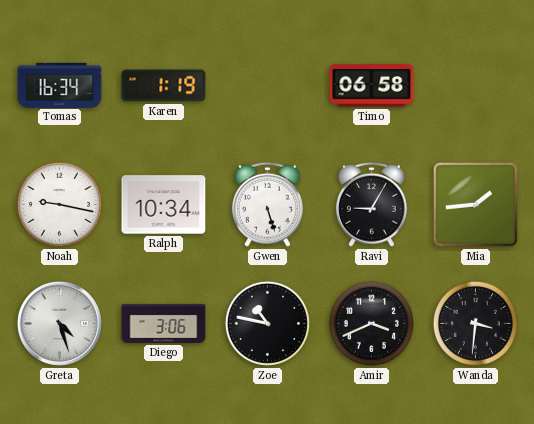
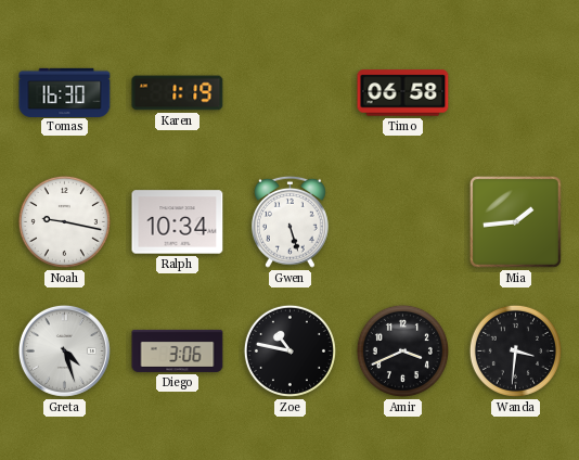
Tomas: 16:34 -> 16:30
Ravi: 9:05 -> none
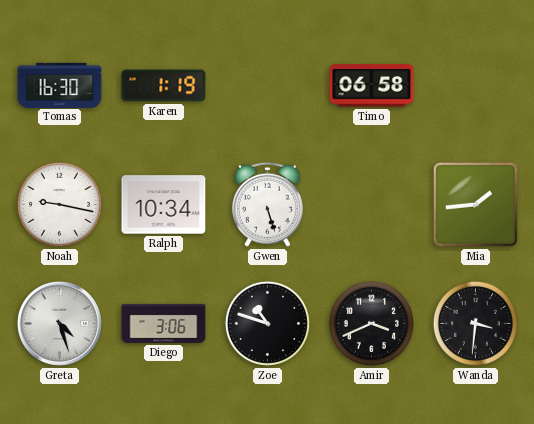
Zoe: 10:47 -> 10:48
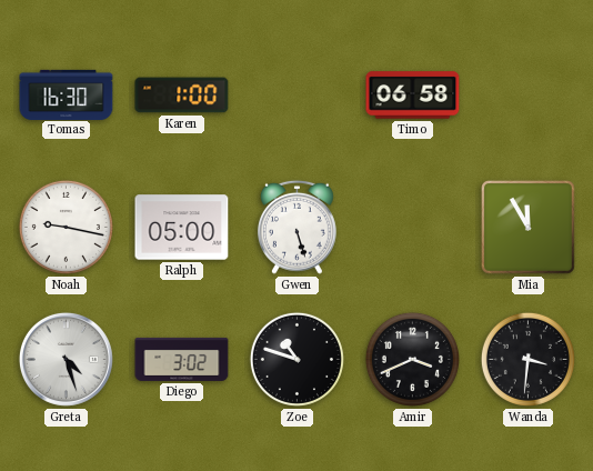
Karen: 1:19 -> 1:00
Ralph: 10:34 -> 05:00
Mia: 1:44 -> 11:55
Diego: 3:06 -> 3:02
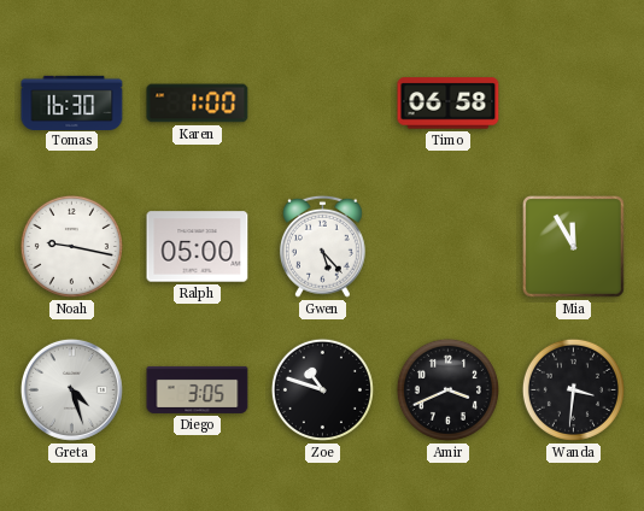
Gwen: 5:27 -> 5:23
Diego: 3:02 -> 3:05
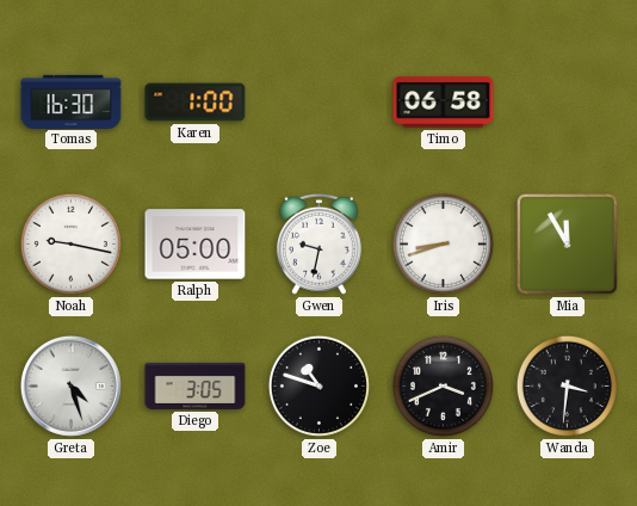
Gwen: 5:23 -> 9:32
Iris: none -> 8:42
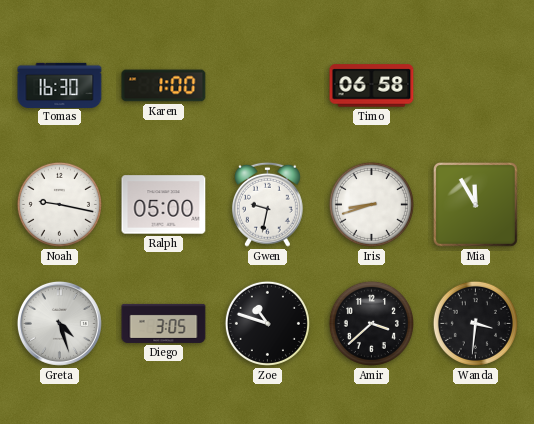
Amir: 3:41 -> 3:38
